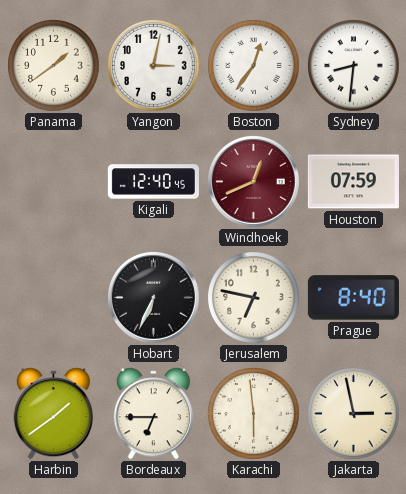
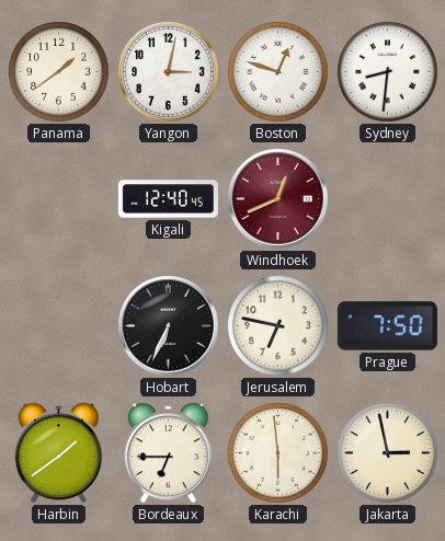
Boston: 12:36 -> 12:48
Houston: 07:59 -> none
Prague: 8:40 -> 7:50
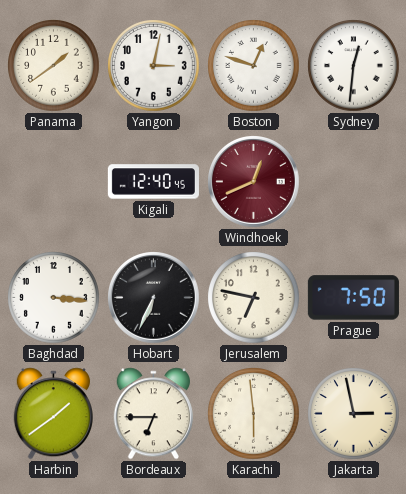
Sydney: 8:31 -> 12:31
Baghdad: none -> 3:16
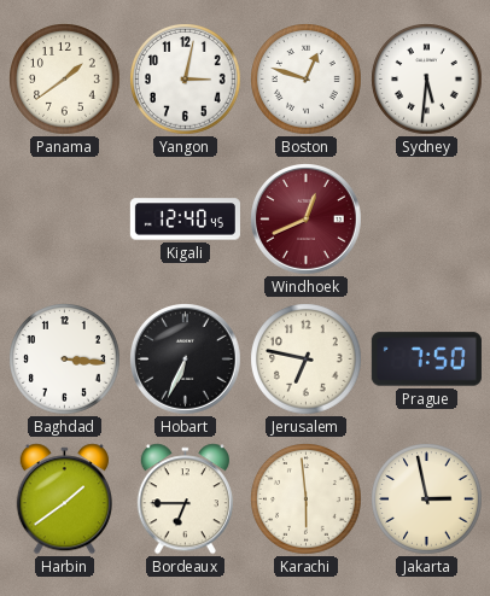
Sydney: 12:31 -> 5:31
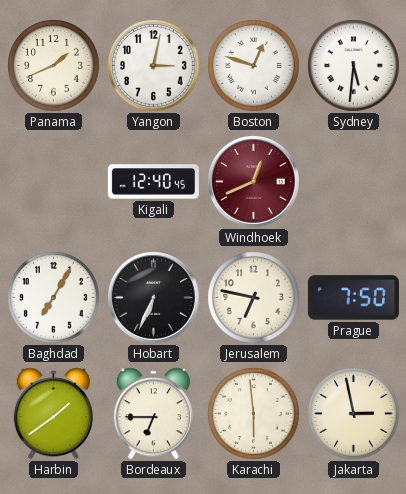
Panama: 1:39 -> 1:41
Baghdad: 3:16 -> 7:05
